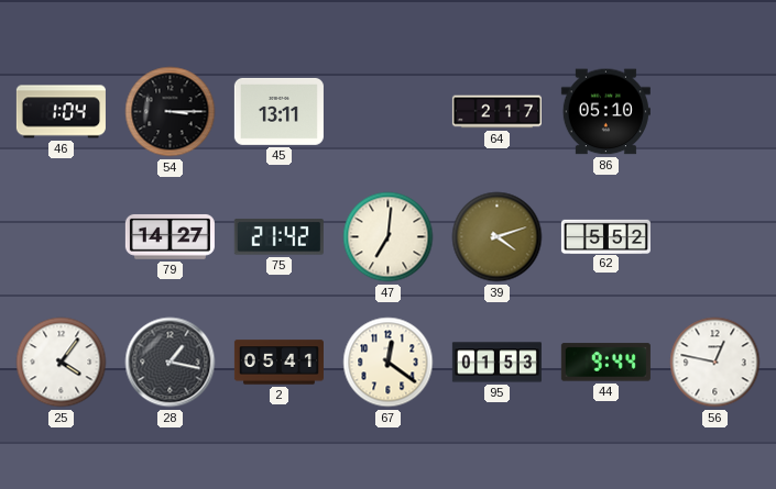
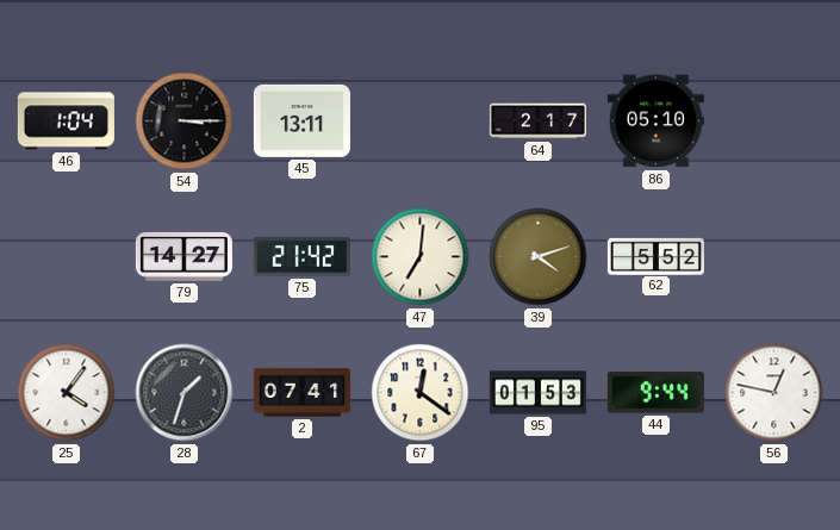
28: 1:17 -> 1:33
2: 05:41 -> 07:41
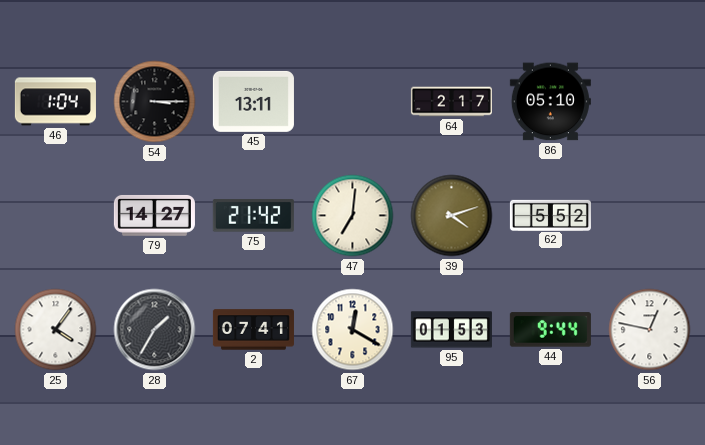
28: 1:33 -> 1:35
67: 12:21 -> 12:20
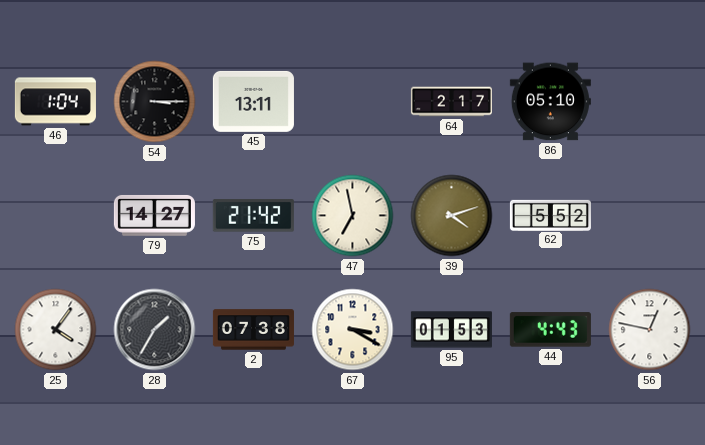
47: 7:01 -> 6:58
2: 07:41 -> 07:38
67: 12:20 -> 3:20
44: 9:44 -> 4:43
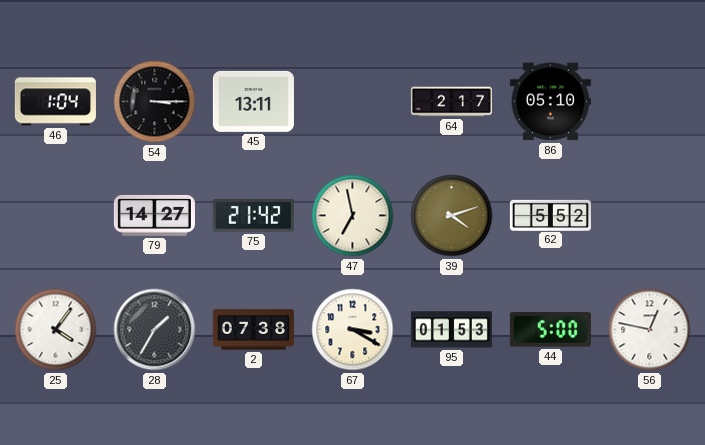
44: 4:43 -> 5:00
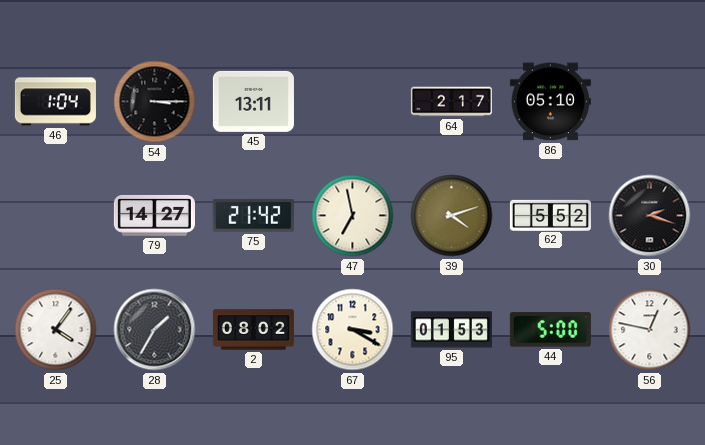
30: none -> 2:18
2: 07:38 -> 08:02
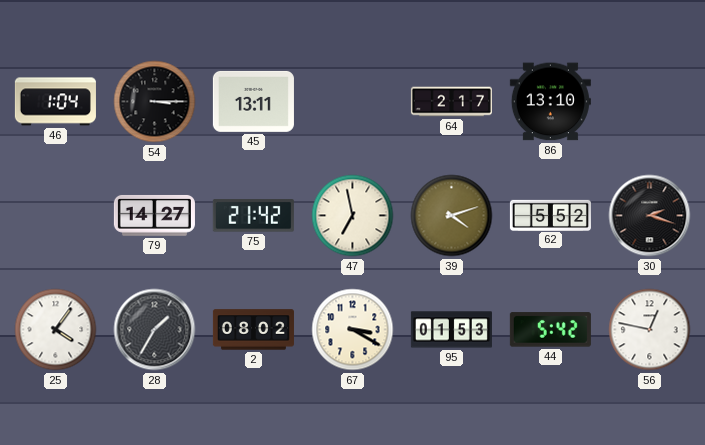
86: 05:10 -> 13:10
44: 5:00 -> 5:42
